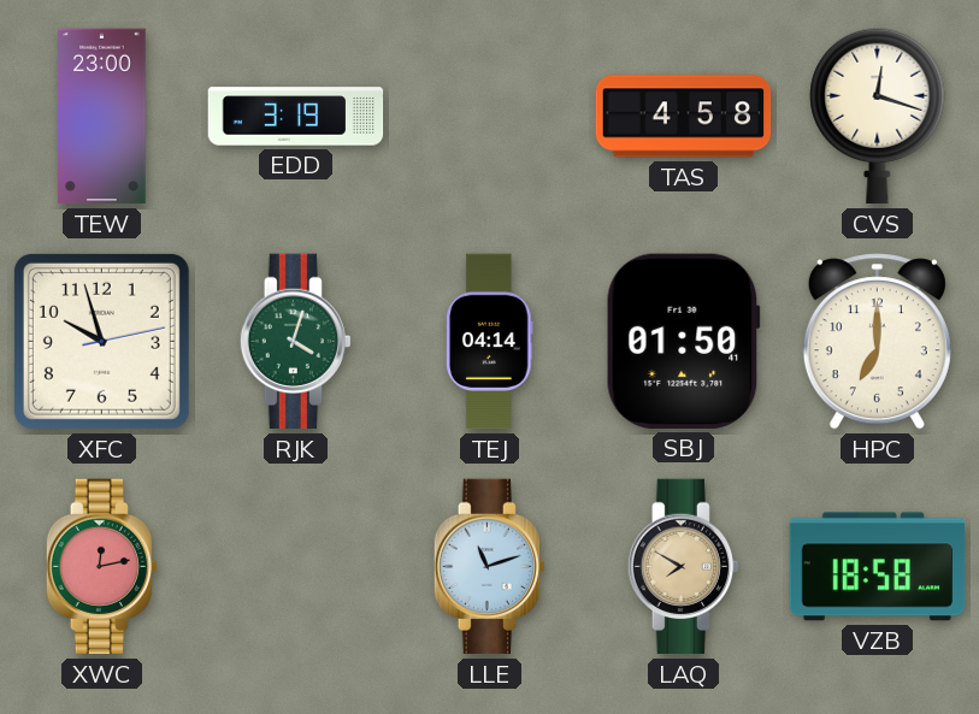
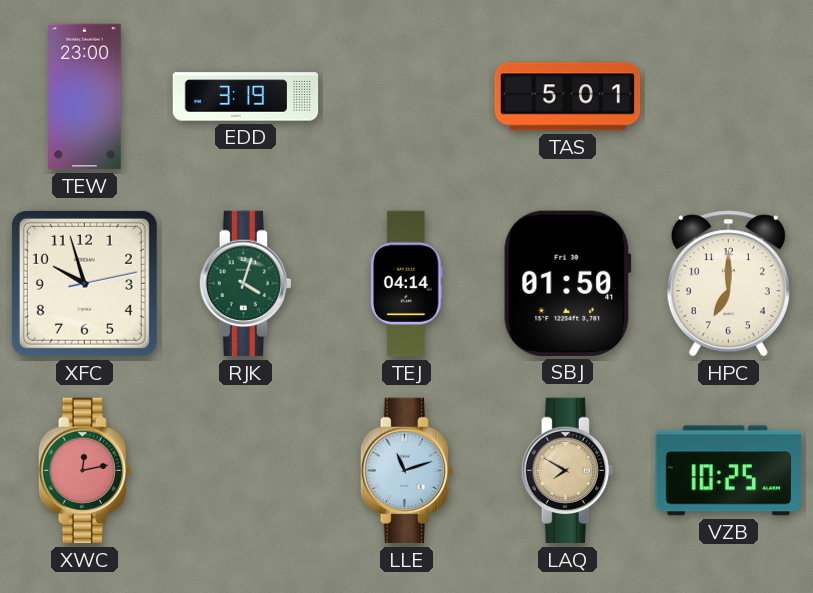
TAS: 4:58 -> 5:01
CVS: 12:18 -> none
VZB: 18:58 -> 10:25
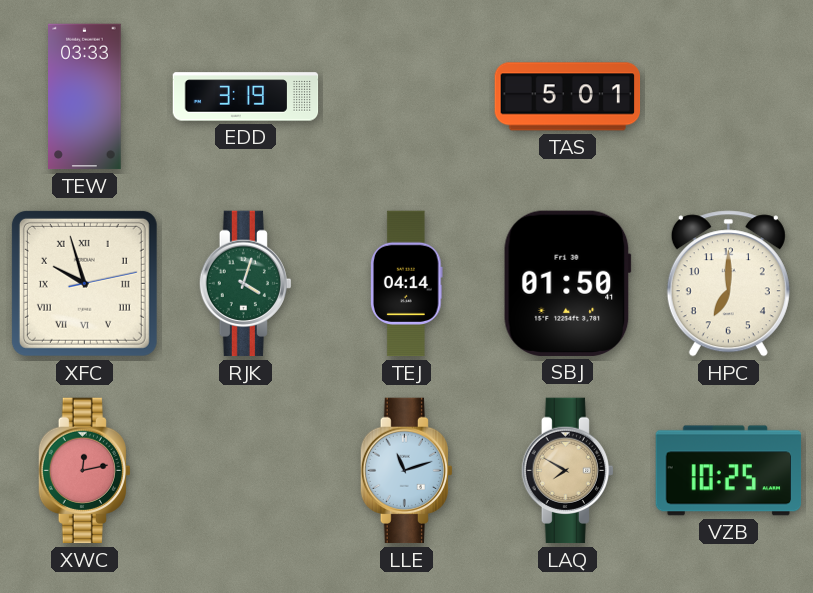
TEW: 23:00 -> 03:33
XFC numerals: Arabic -> Roman
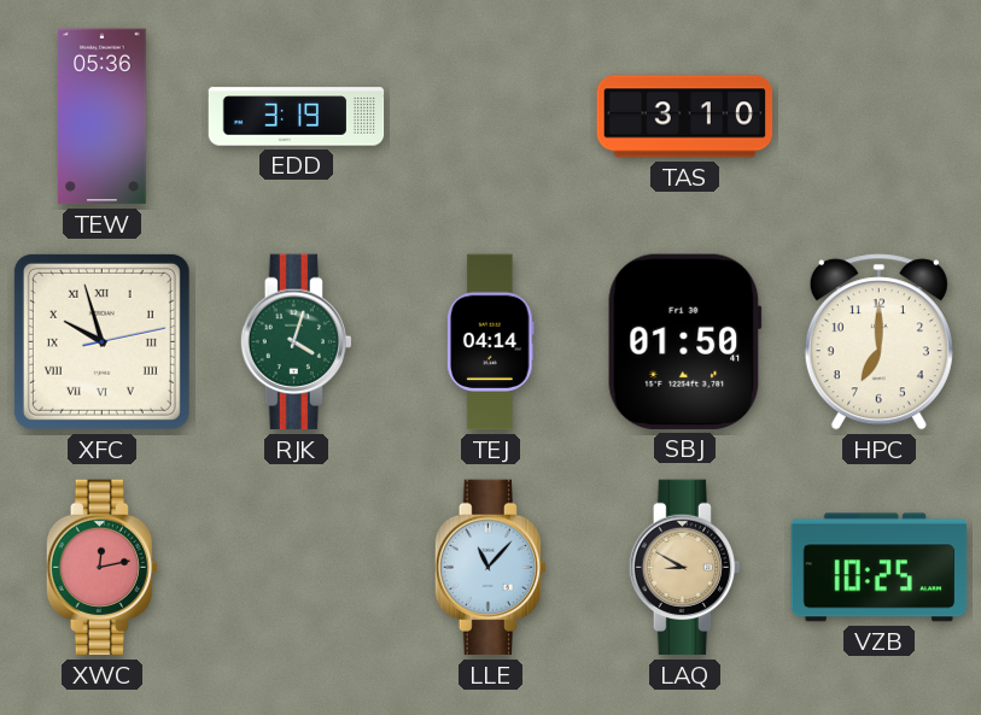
TEW: 03:33 -> 05:36
TAS: 5:01 -> 3:10
LLE: 11:12 -> 11:07
LAQ: 7:50 -> 8:50
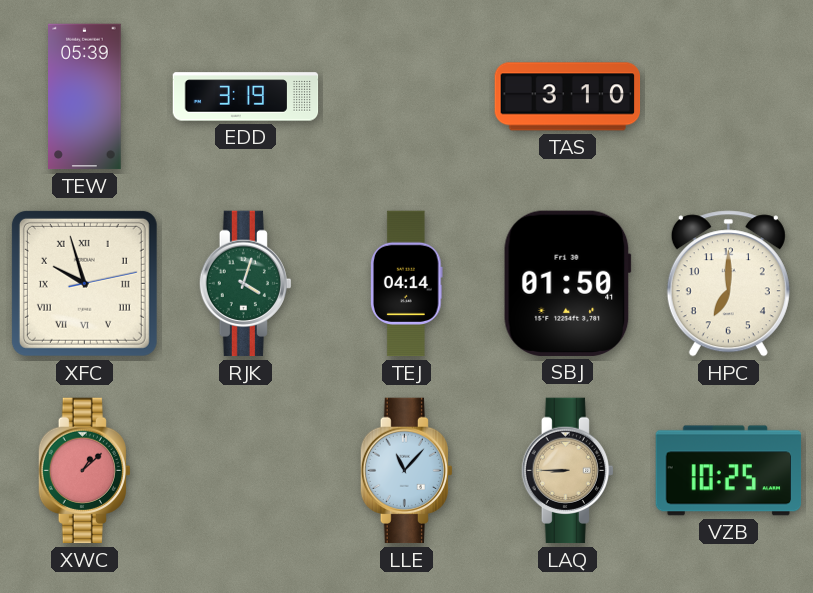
TEW: 05:36 -> 05:39
XWC: 12:13 -> 1:08
LAQ: 8:50 -> 8:45
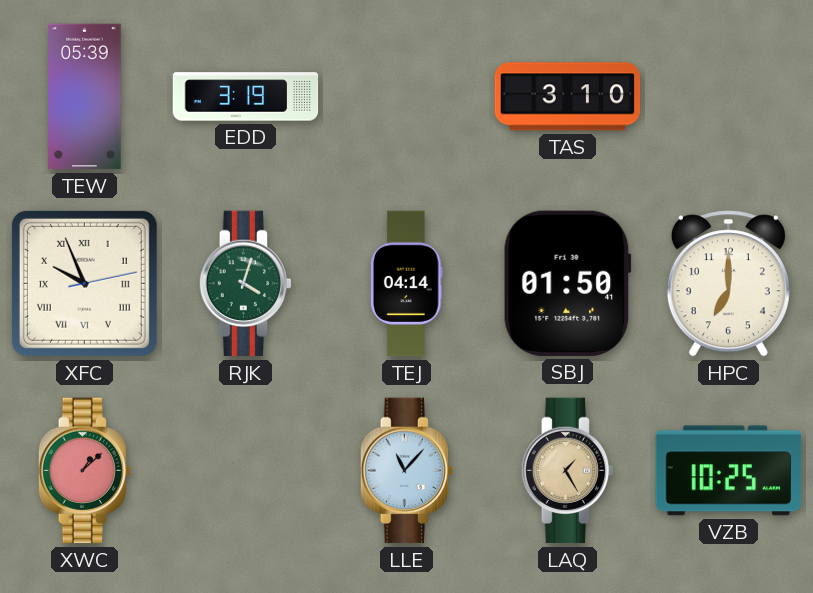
XFC: 9:57 -> 9:56
LAQ: 8:45 -> 1:25
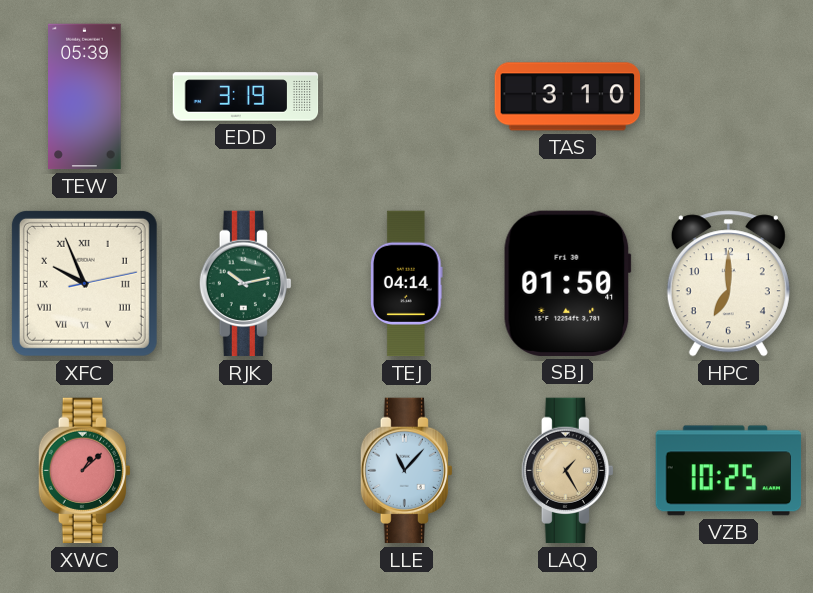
RJK: 4:03 -> 10:13
